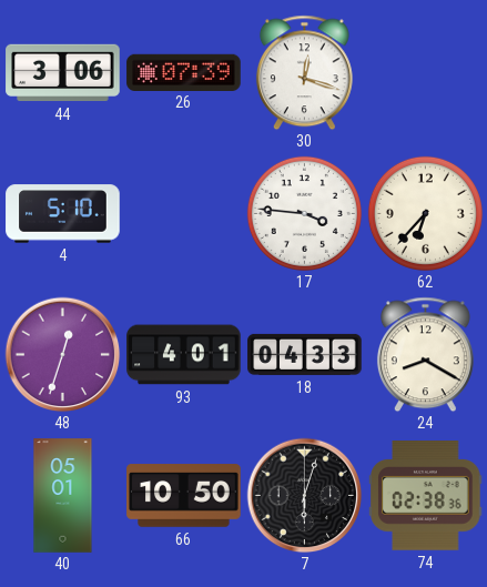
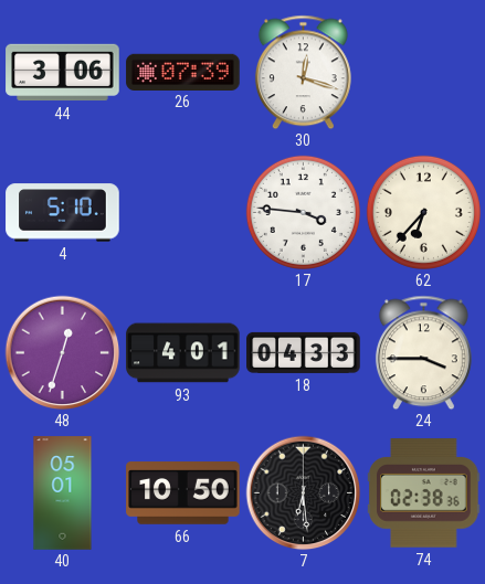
24: 8:20 -> 3:45
7: 6:03 -> 6:29
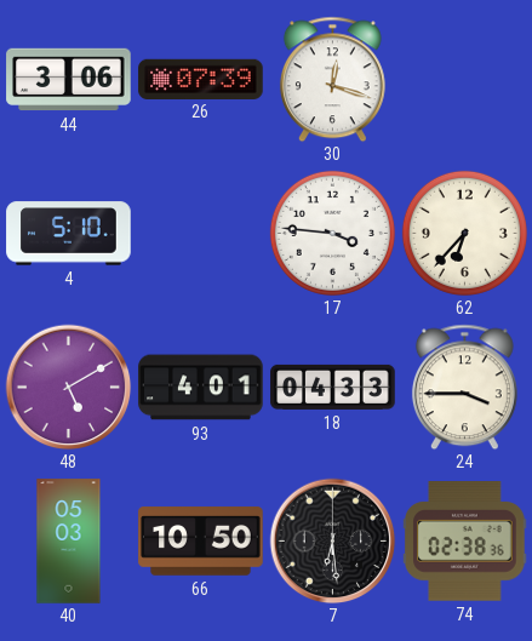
48: 12:33 -> 5:10
40: 05:01 -> 05:03
